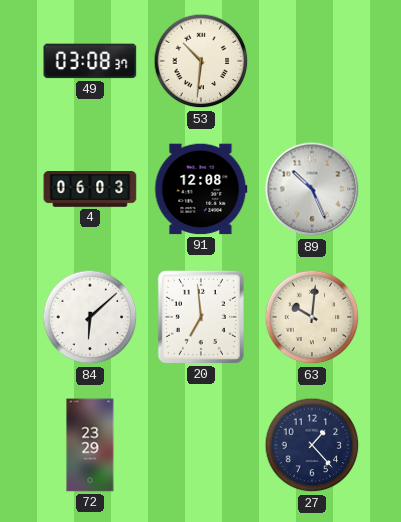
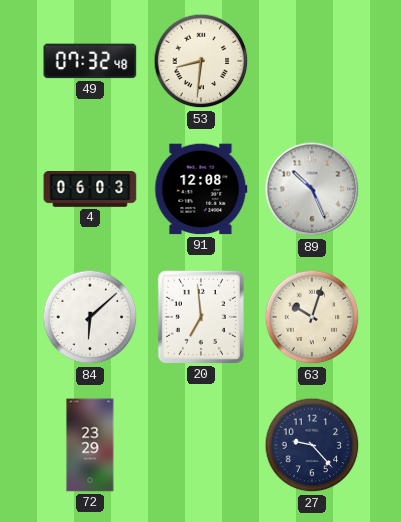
49: 03:08 -> 07:32
53: 10:31 -> 8:31
63: 10:01 -> 10:03
27: 1:23 -> 9:23
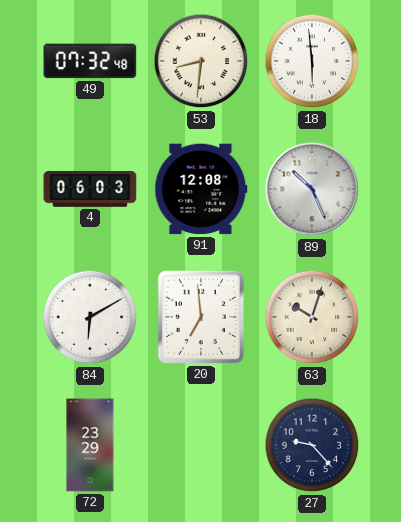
18: none -> 5:59
84: 6:08 -> 6:10
